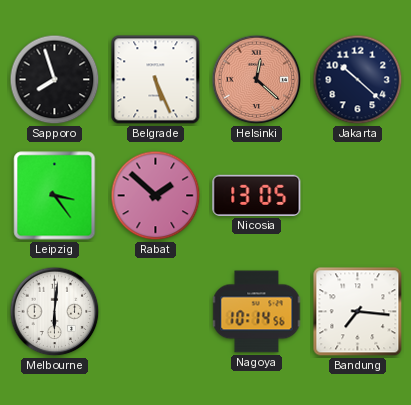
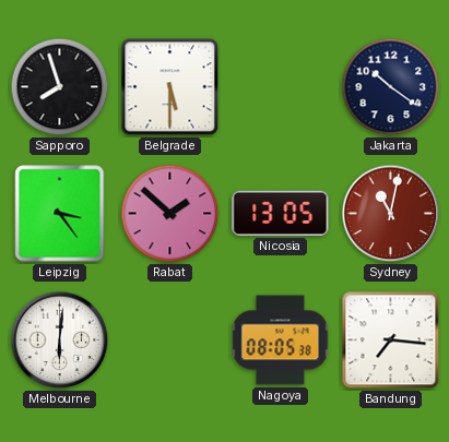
Belgrade: 5:26 -> 5:30
Helsinki: 12:22 -> none
Jakarta: 10:22 -> 10:21
Sydney: none -> 11:02
Nagoya: 10:14 -> 08:05
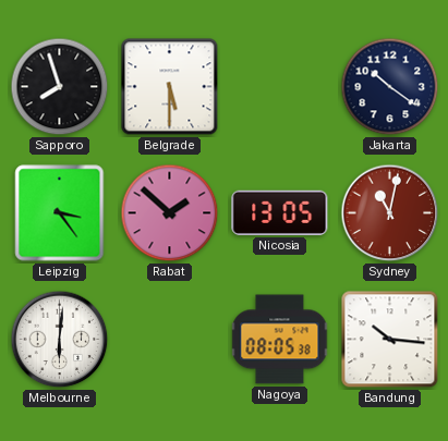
Bandung: 7:16 -> 10:16
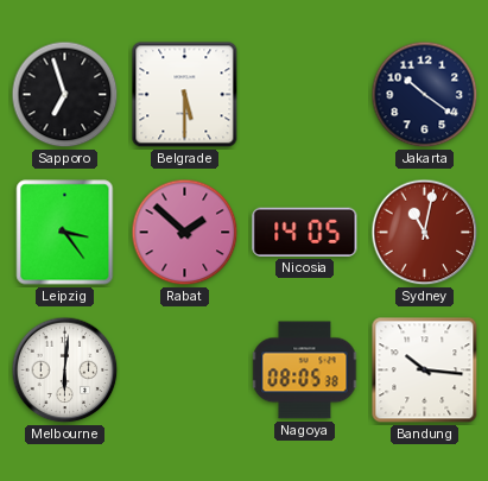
Sapporo: 7:57 -> 6:57
Nicosia: 13:05 -> 14:05
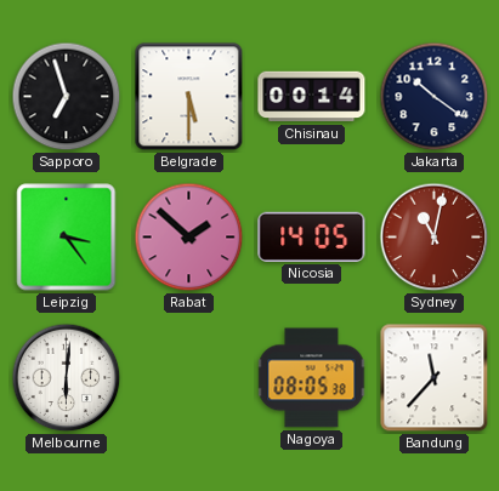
Chisinau: none -> 00:14
Bandung: 10:16 -> 11:37
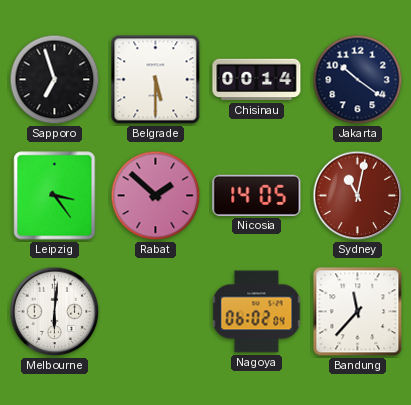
Nagoya: 08:05 -> 06:02
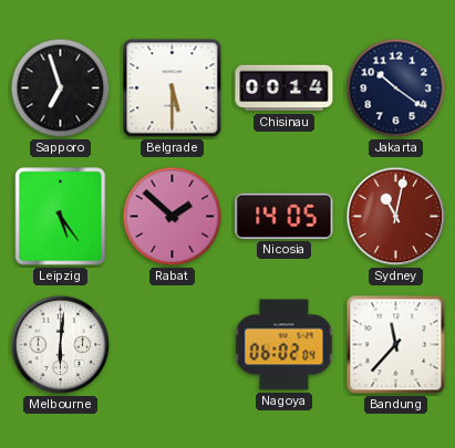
Leipzig: 3:24 -> 5:24
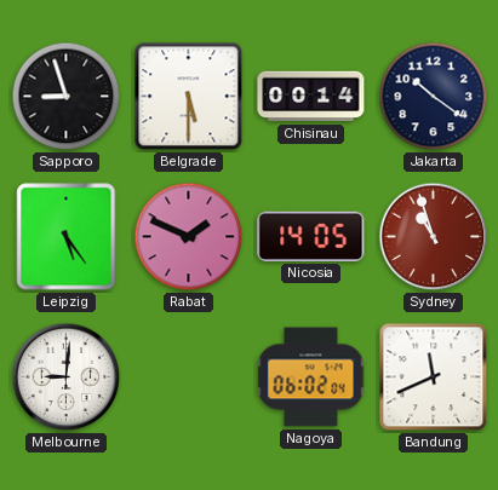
Sapporo: 6:57 -> 8:57
Rabat: 1:52 -> 1:49
Sydney: 11:02 -> 10:57
Melbourne: 6:01 -> 9:01
Bandung: 11:37 -> 11:41
